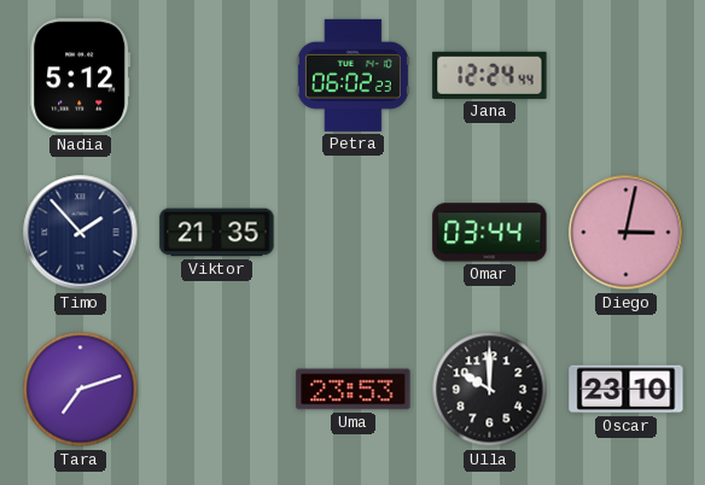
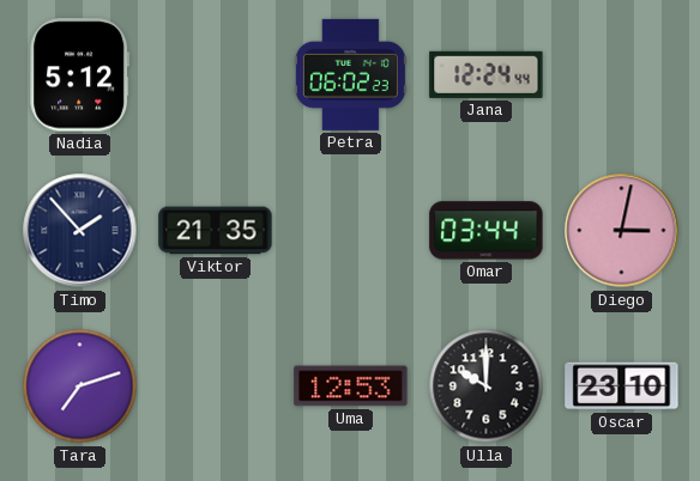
Uma: 23:53 -> 12:53
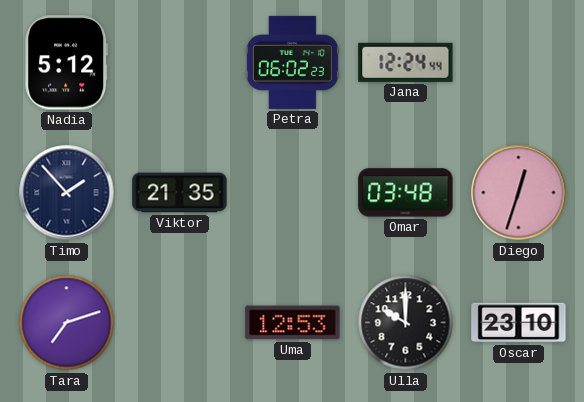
Omar: 03:44 -> 03:48
Diego: 3:02 -> 12:33
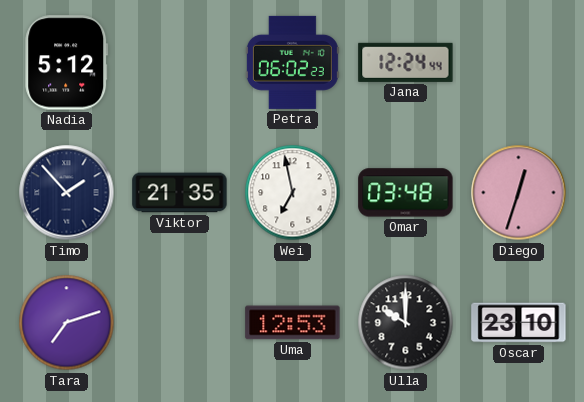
Wei: none -> 6:58
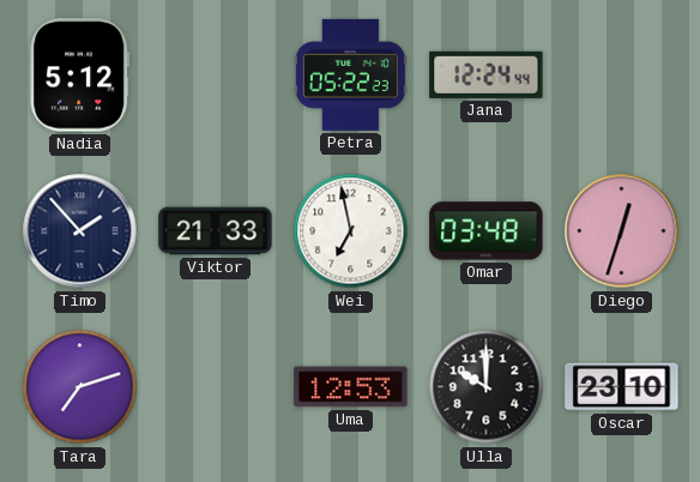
Petra: 06:02 -> 05:22
Viktor: 21:35 -> 21:33
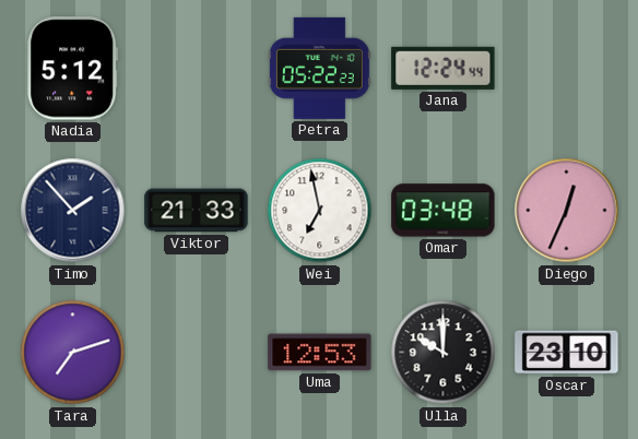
Diego: 12:33 -> 12:34
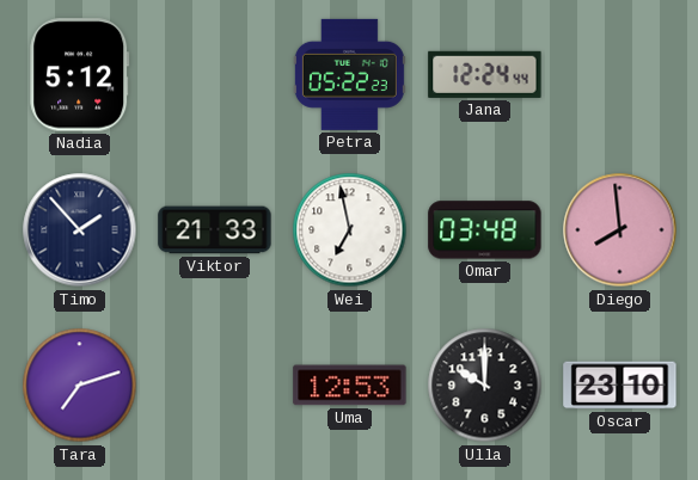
Diego: 12:34 -> 7:59
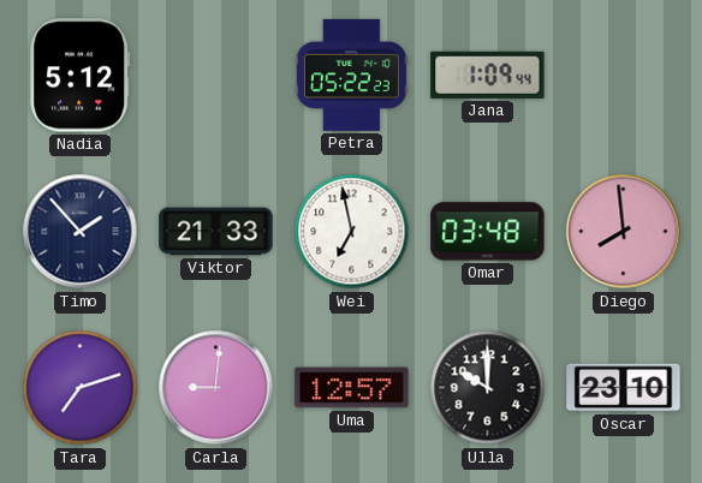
Jana: 12:24 -> 1:09
Carla: none -> 9:01
Uma: 12:53 -> 12:57
